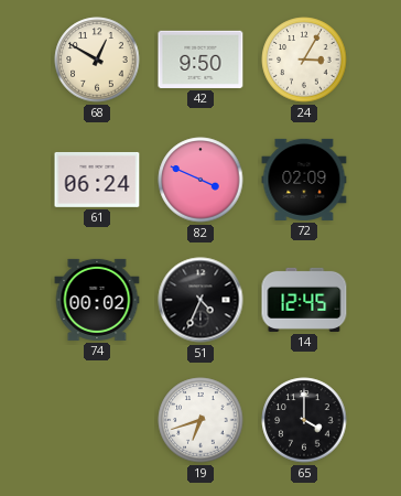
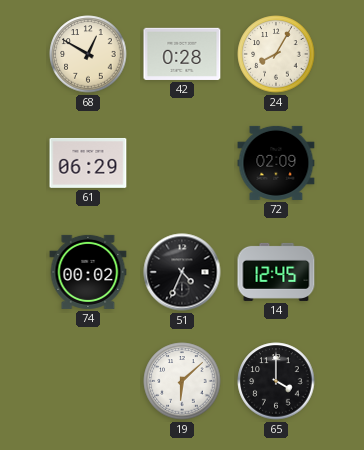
42: 9:50 -> 0:28
24: 3:05 -> 8:05
61: 06:24 -> 06:29
82: 3:49 -> none
19: 6:42 -> 6:08
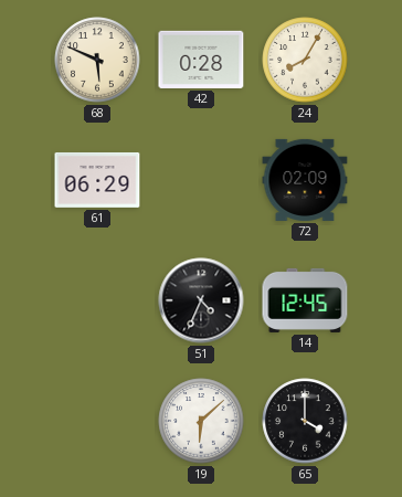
68: 12:50 -> 5:49
74: 00:02 -> none
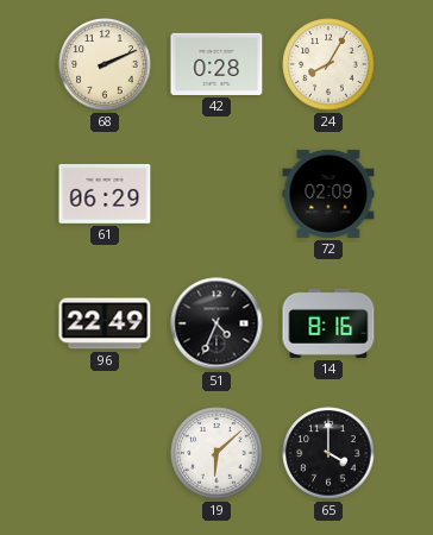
68: 5:49 -> 2:11
96: none -> 22:49
14: 12:45 -> 8:16
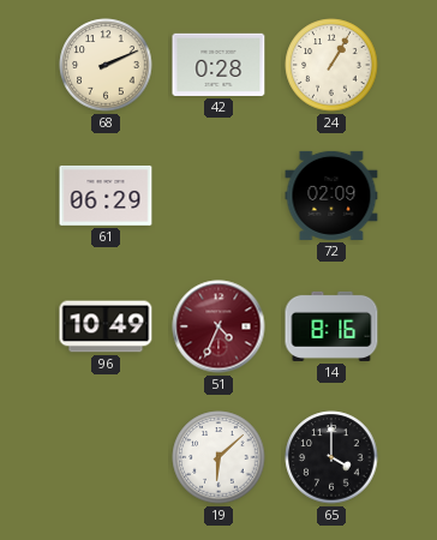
24: 8:05 -> 1:05
96: 22:49 -> 10:49
51 dial: black -> burgundy
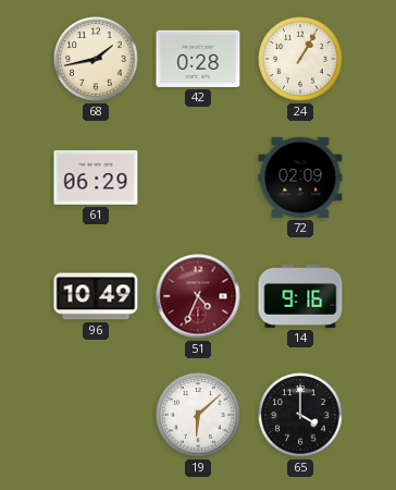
68: 2:11 -> 1:43
14: 8:16 -> 9:16
